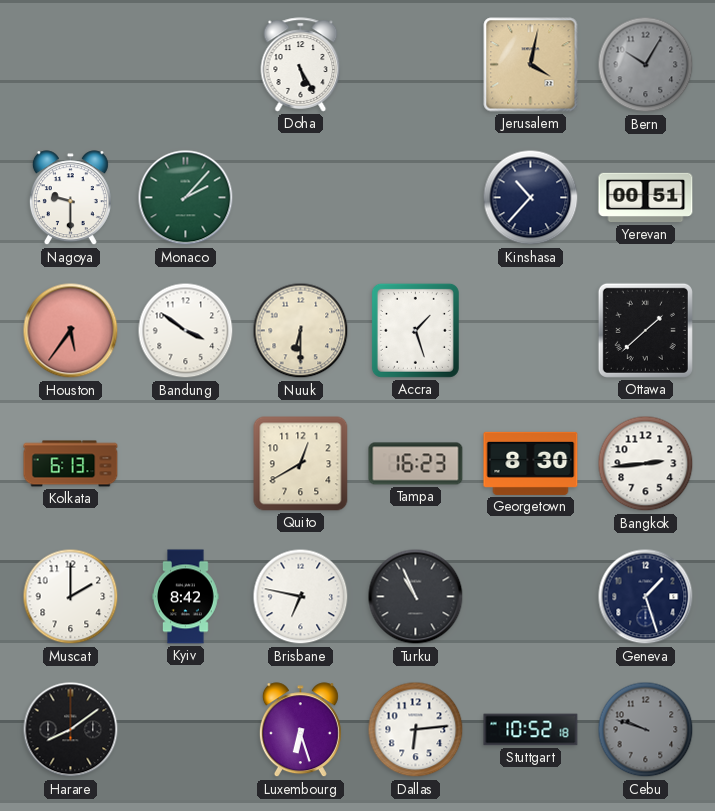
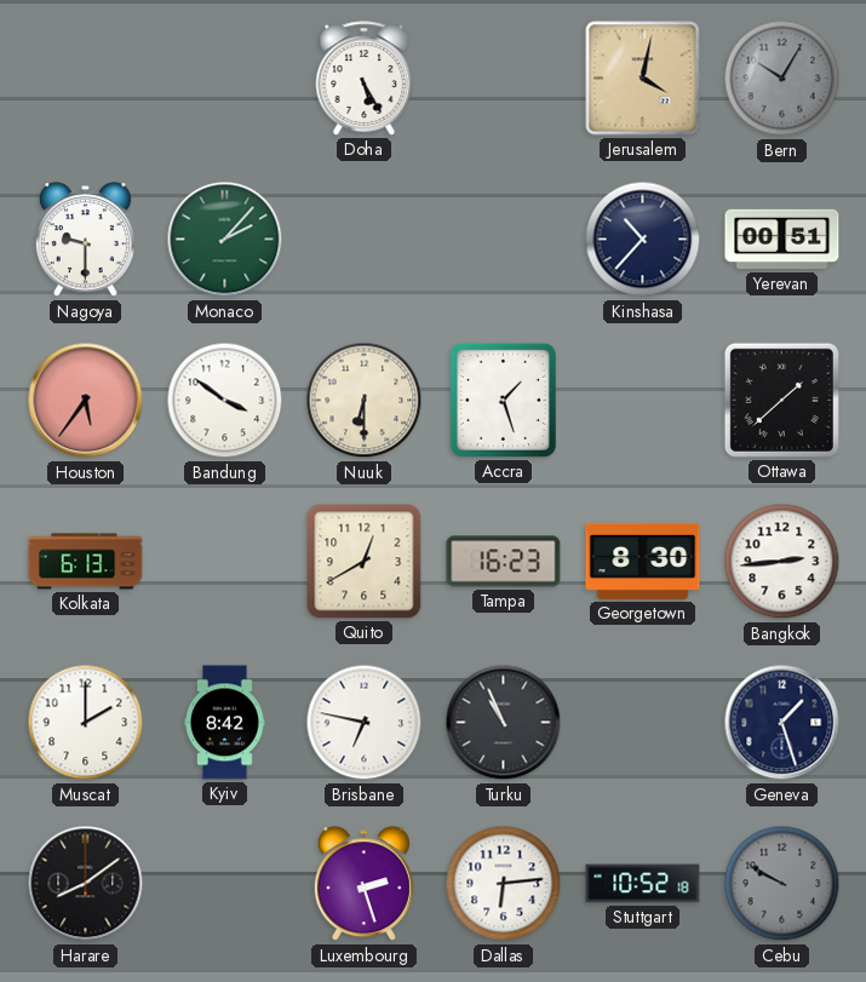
Luxembourg: 6:27 -> 2:27
Cebu: 9:48 -> 9:50
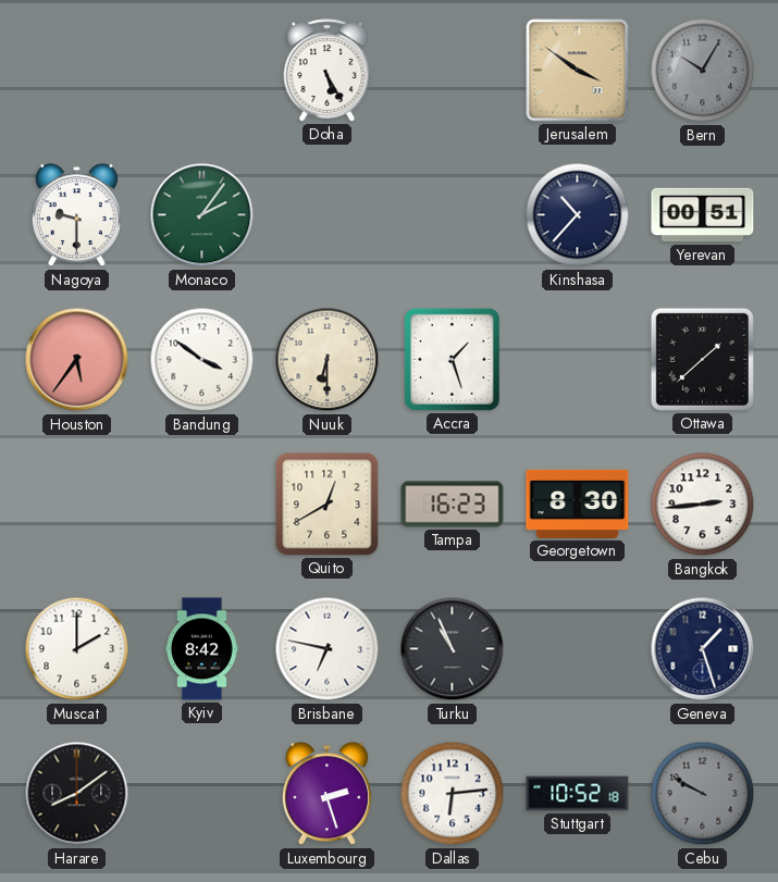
Jerusalem: 4:02 -> 3:51
Monaco: 2:07 -> 2:06
Kolkata: 6:13 -> none
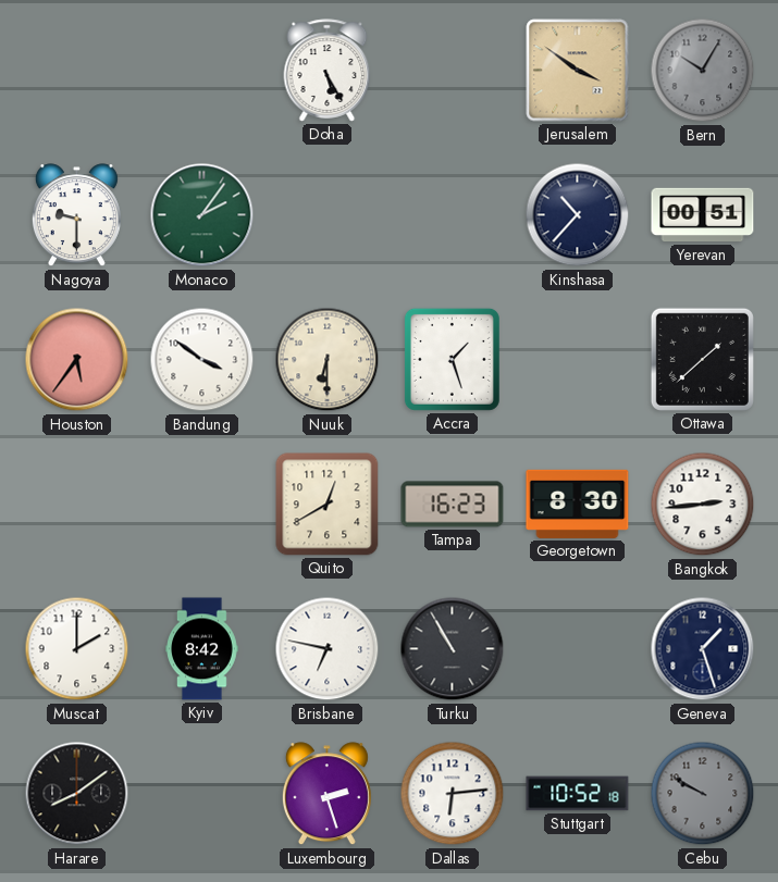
Turku: 10:56 -> 10:55
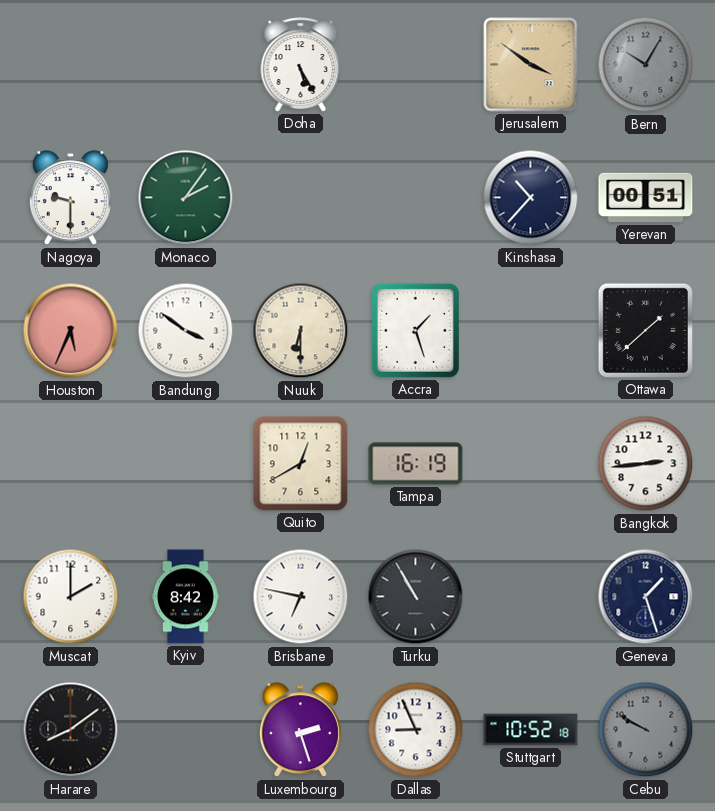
Houston: 5:36 -> 5:34
Tampa: 16:23 -> 16:19
Georgetown: 8:30 -> none
Dallas: 6:14 -> 8:56
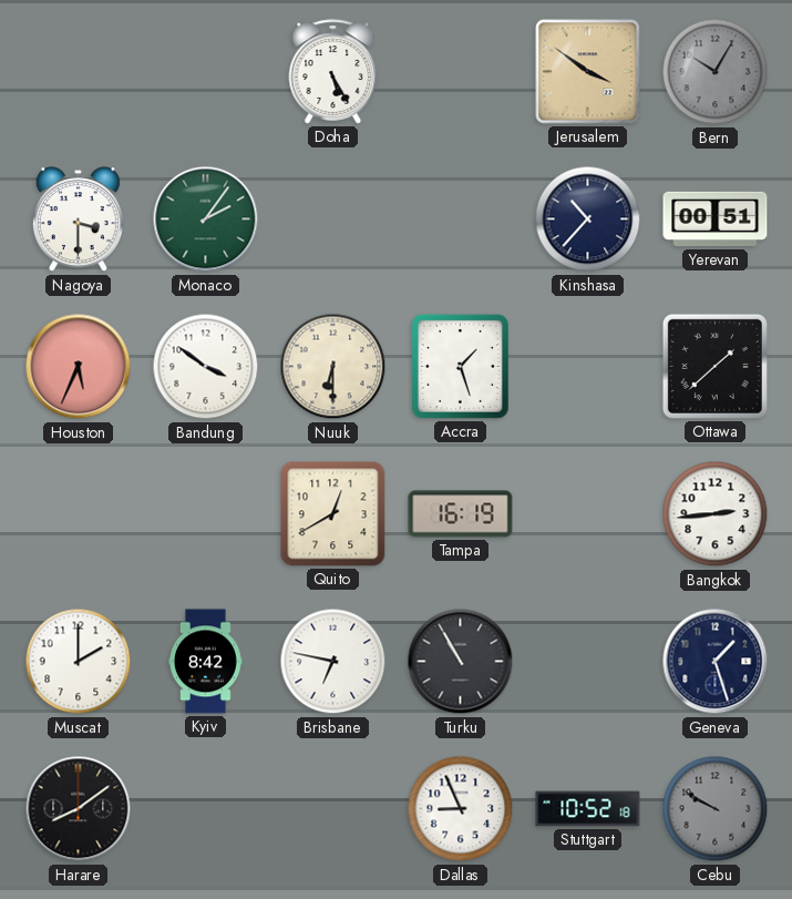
Nagoya: 9:30 -> 3:30
Luxembourg: 2:27 -> none
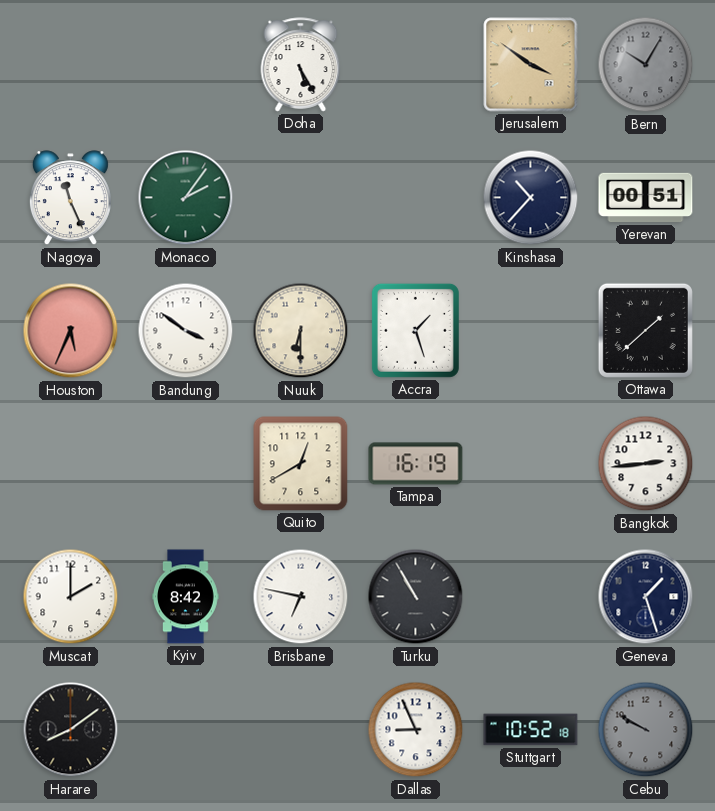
Nagoya: 3:30 -> 11:26
